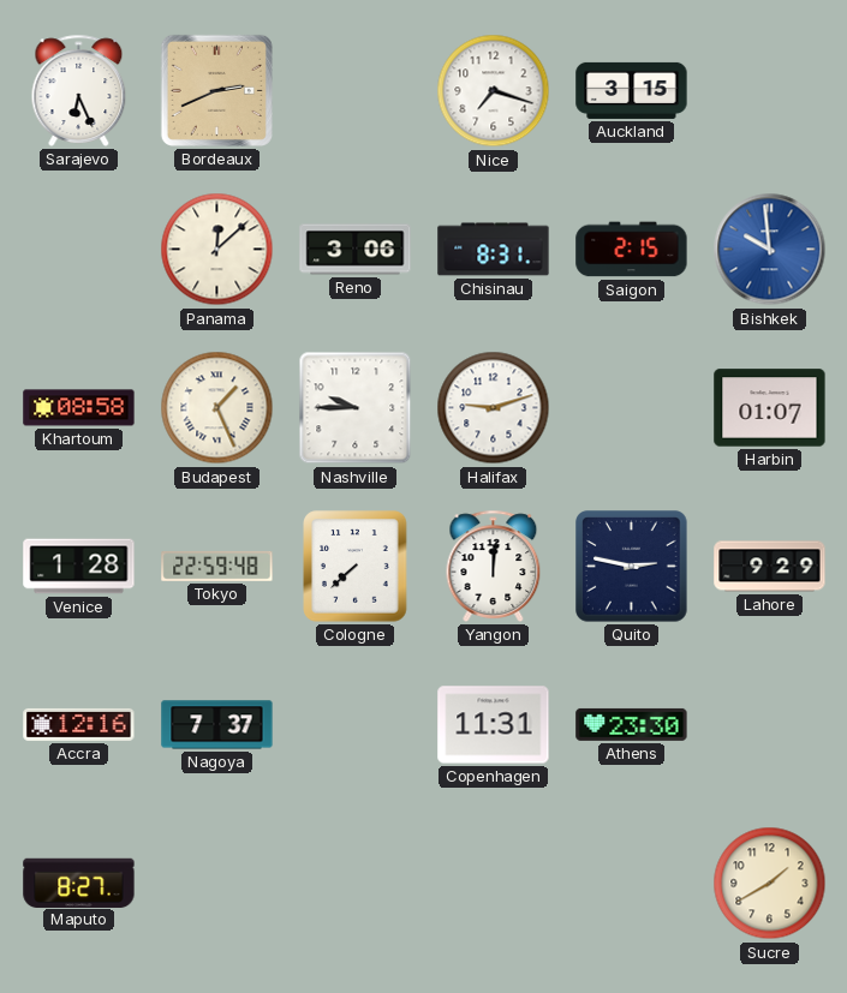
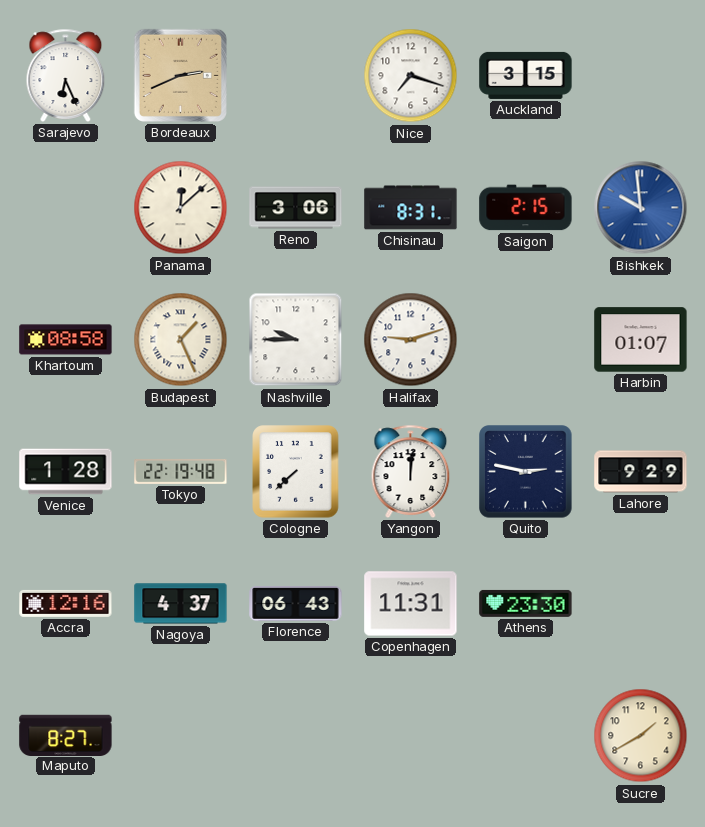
Tokyo: 22:59 -> 22:19
Nagoya: 7:37 -> 4:37
Florence: none -> 06:43
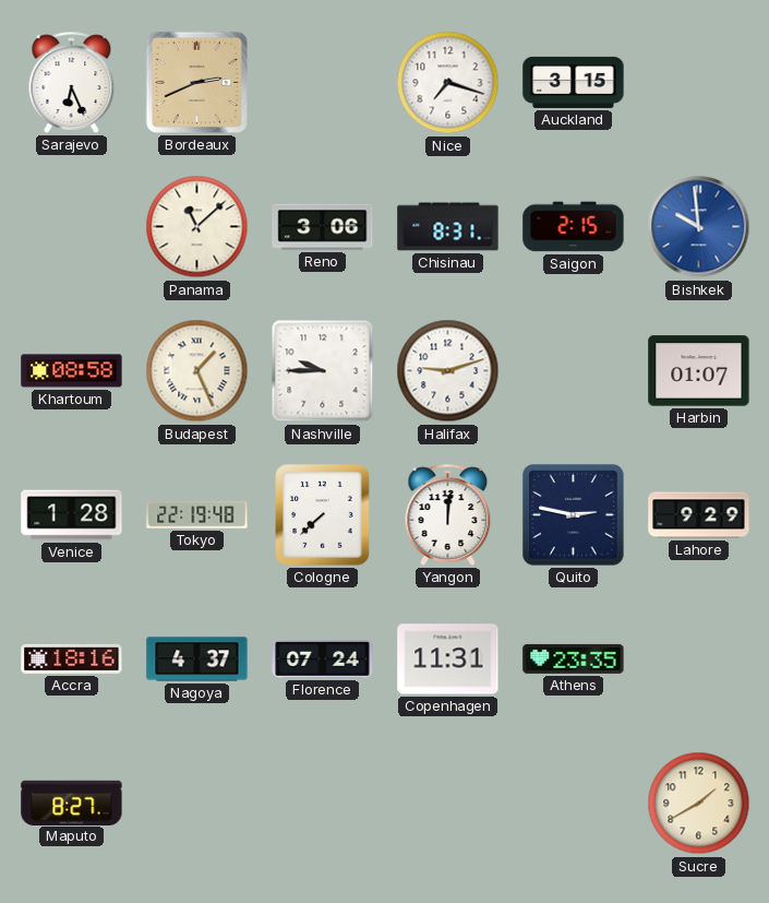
Panama: 12:08 -> 11:08
Accra: 12:16 -> 18:16
Florence: 06:43 -> 07:24
Athens: 23:30 -> 23:35
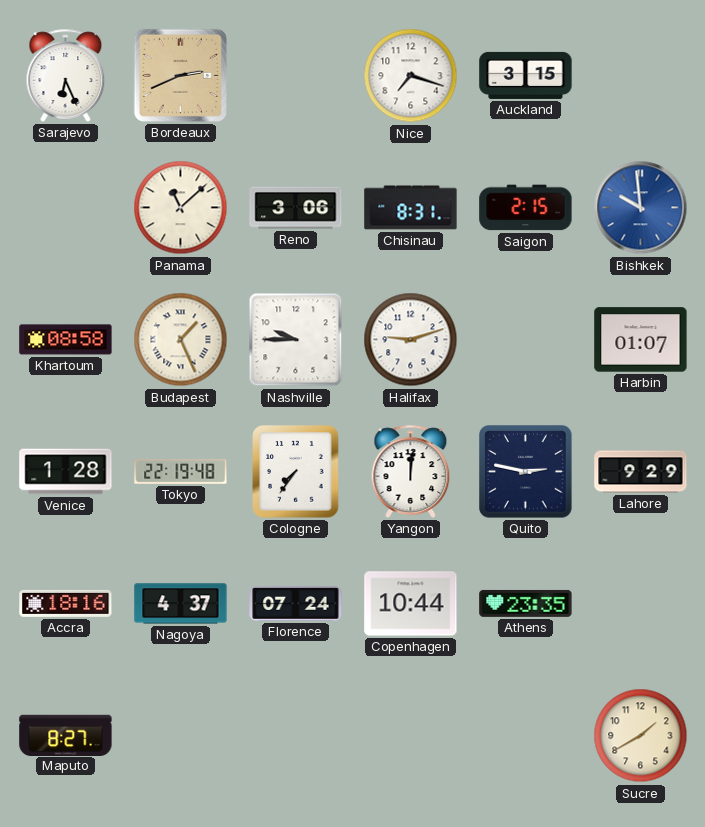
Cologne: 7:38 -> 7:36
Copenhagen: 11:31 -> 10:44
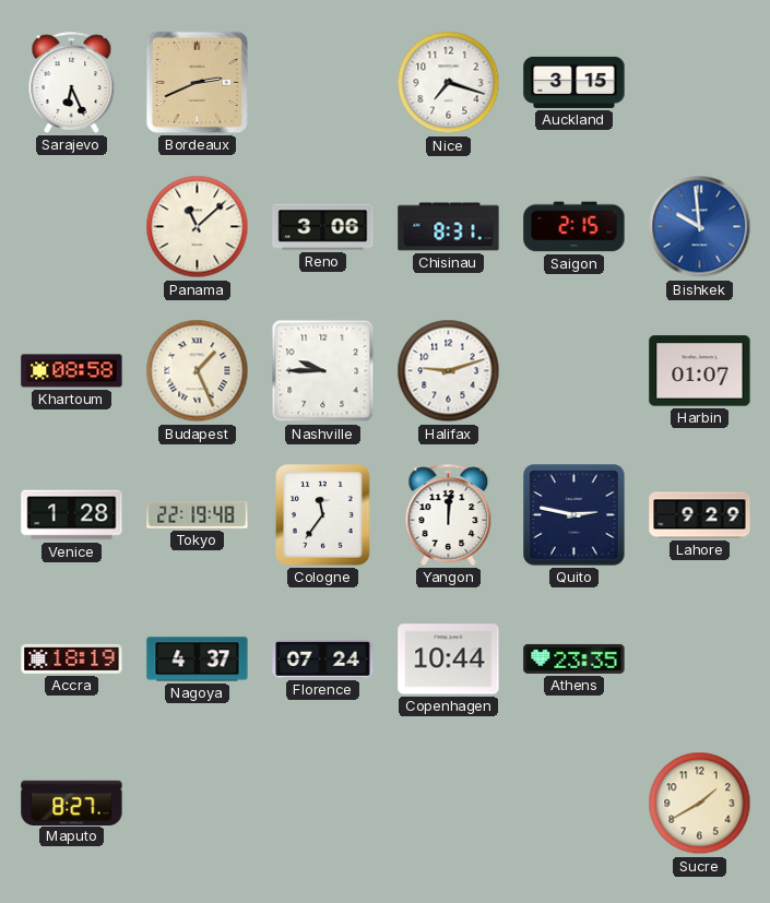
Cologne: 7:36 -> 11:36
Accra: 18:16 -> 18:19
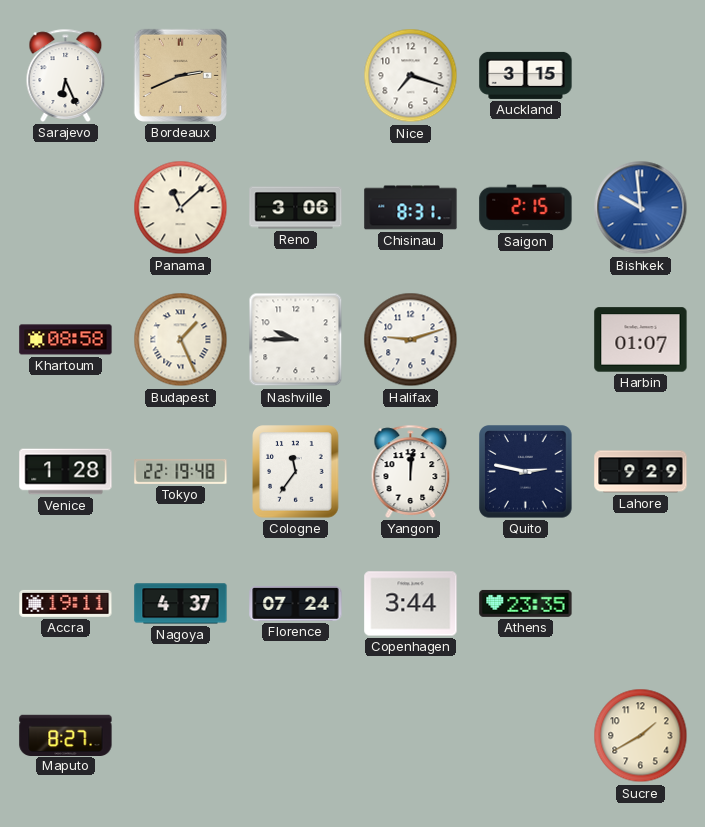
Accra: 18:19 -> 19:11
Copenhagen: 10:44 -> 3:44
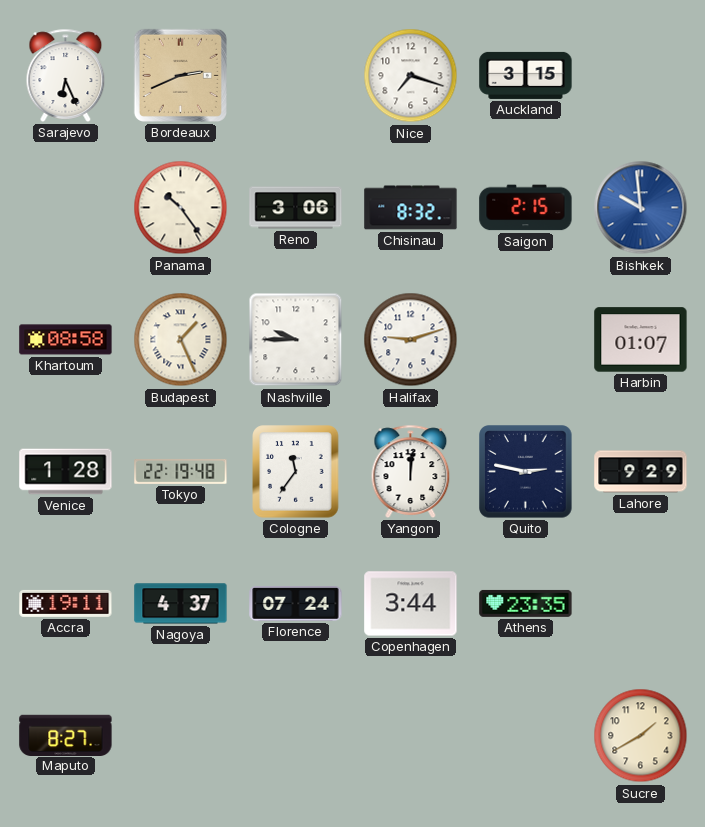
Panama: 11:08 -> 10:24
Chisinau: 8:31 -> 8:32
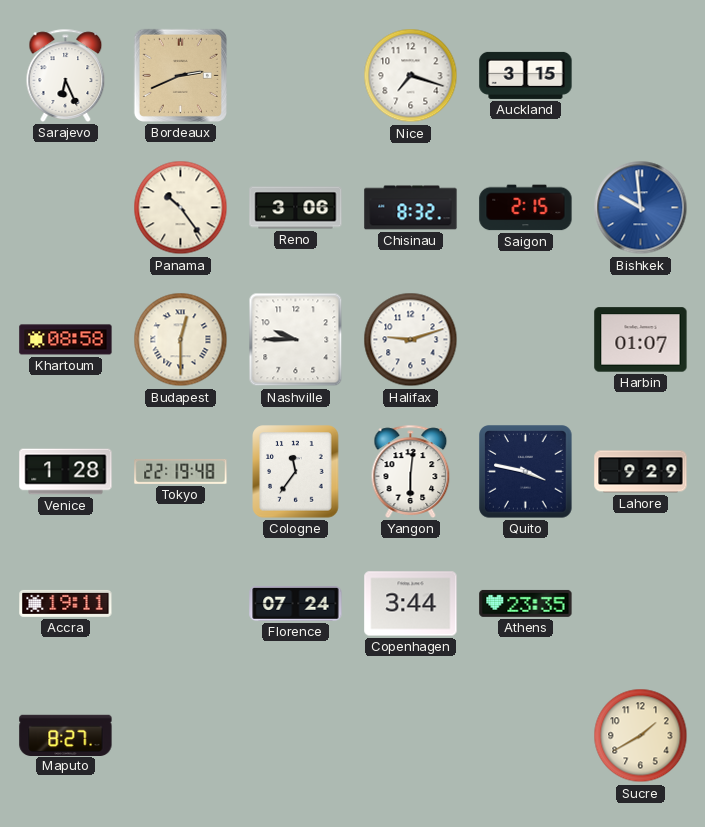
Budapest: 1:26 -> 12:30
Yangon: 12:01 -> 6:01
Quito: 2:47 -> 3:47
Nagoya: 4:37 -> none
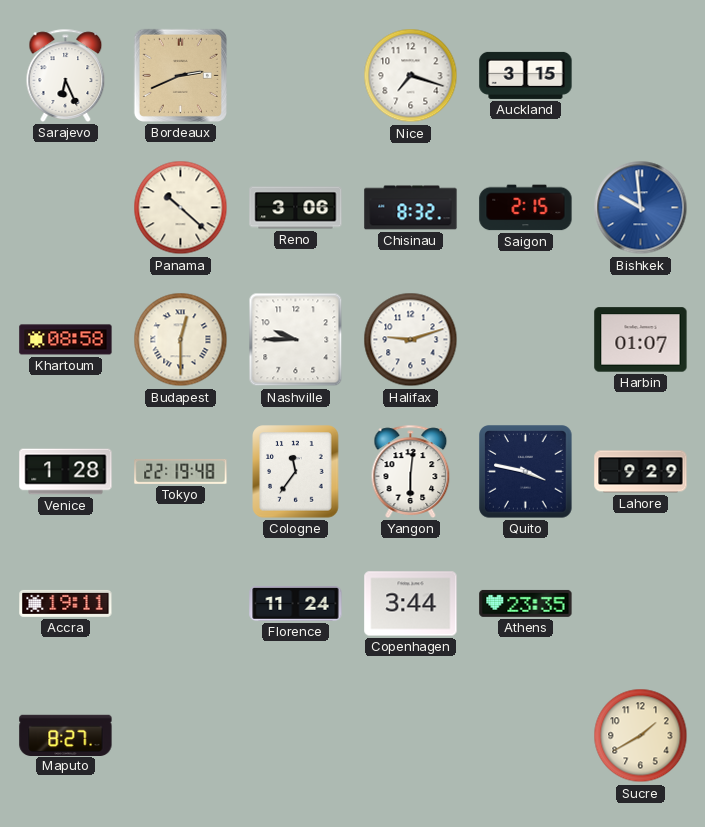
Panama: 10:24 -> 10:22
Florence: 07:24 -> 11:24
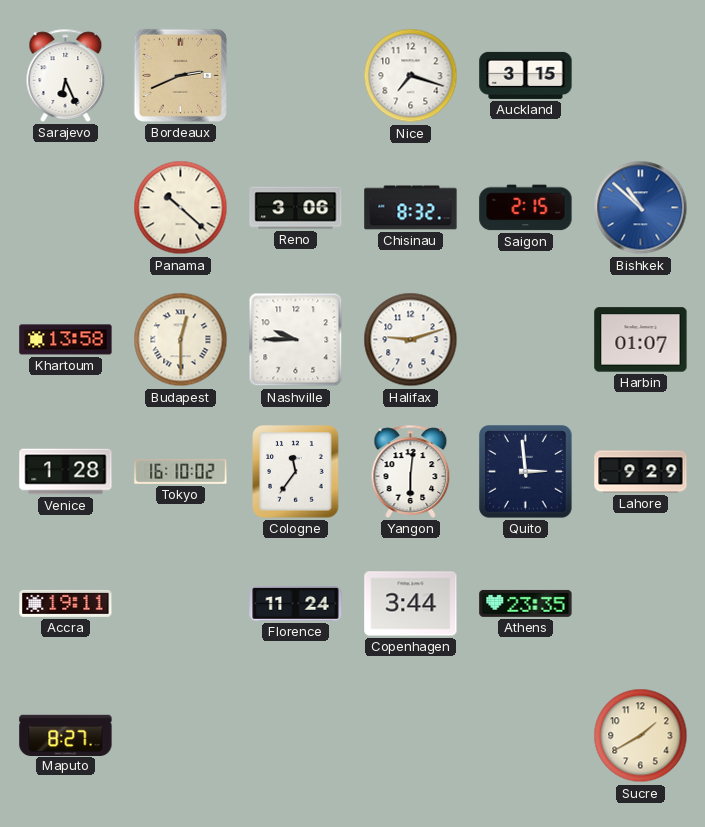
Bishkek: 9:59 -> 10:52
Khartoum: 08:58 -> 13:58
Tokyo: 22:19 -> 16:10
Quito: 3:47 -> 2:59
